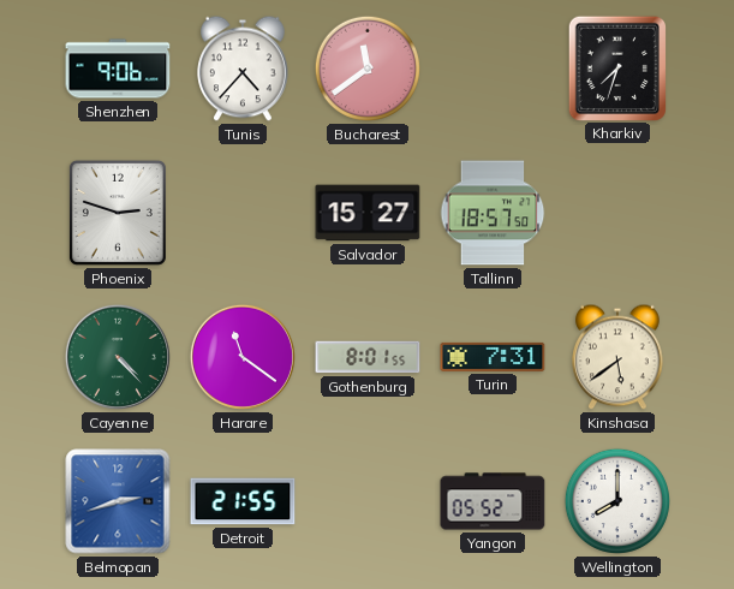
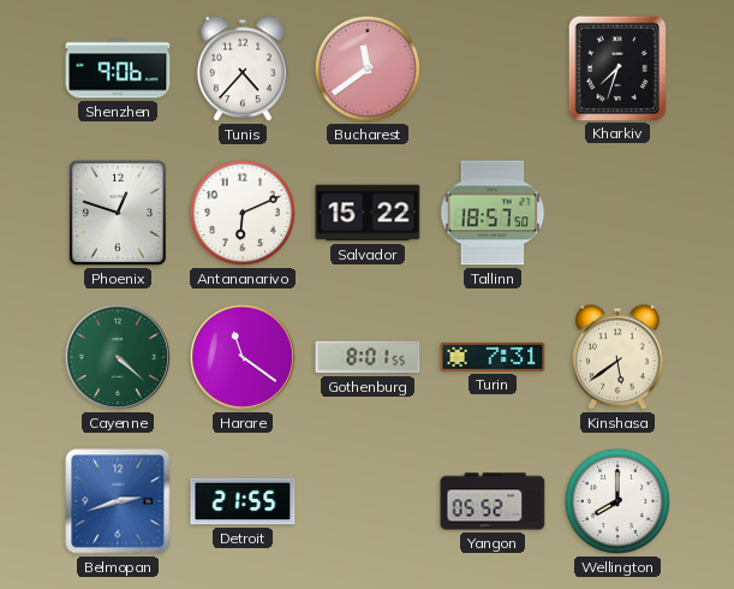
Phoenix: 2:48 -> 12:48
Antananarivo: none -> 6:11
Salvador: 15:27 -> 15:22
Cayenne: 4:23 -> 4:22
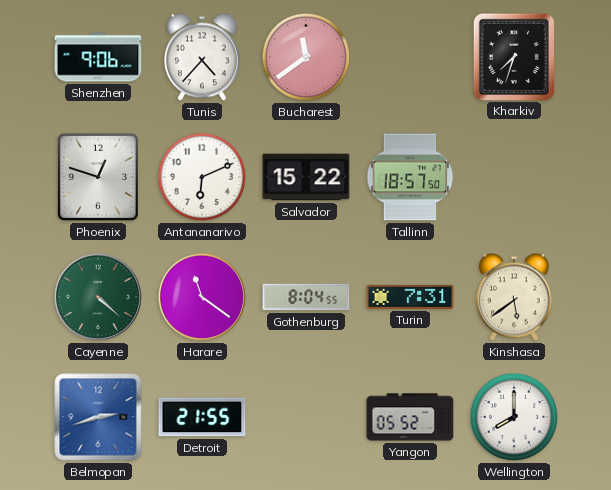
Gothenburg: 8:01 -> 8:04
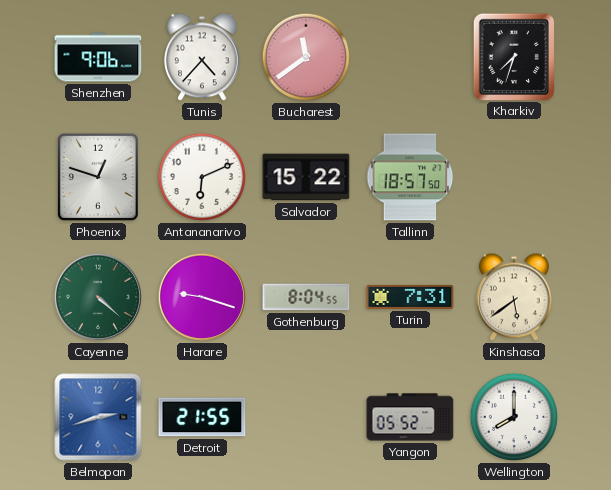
Harare: 11:21 -> 9:18
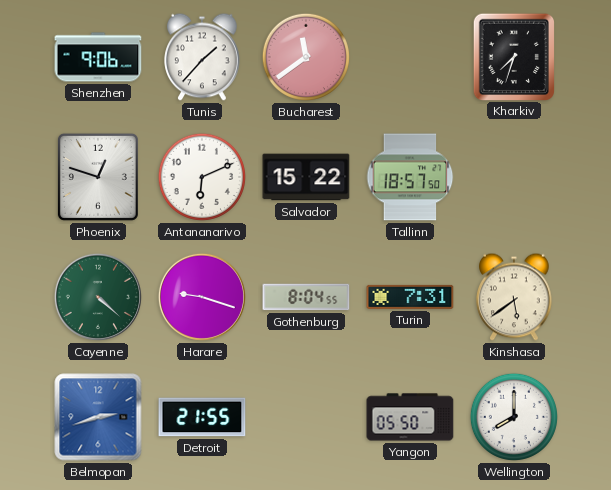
Tunis: 4:37 -> 1:37
Yangon: 05:52 -> 05:50
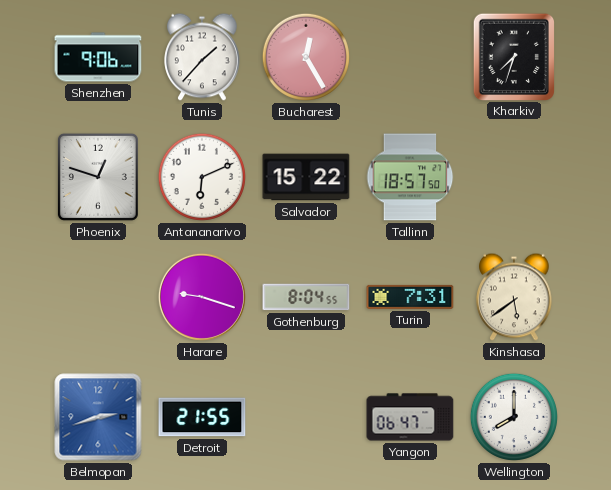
Bucharest: 11:39 -> 12:25
Cayenne: 4:22 -> none
Yangon: 05:50 -> 06:47
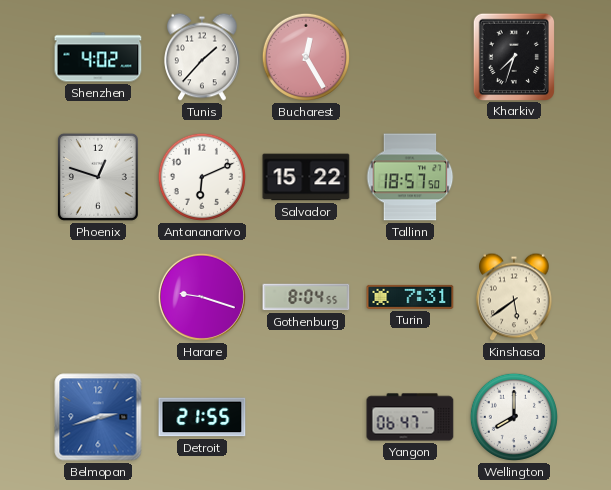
Shenzhen: 9:06 -> 4:02
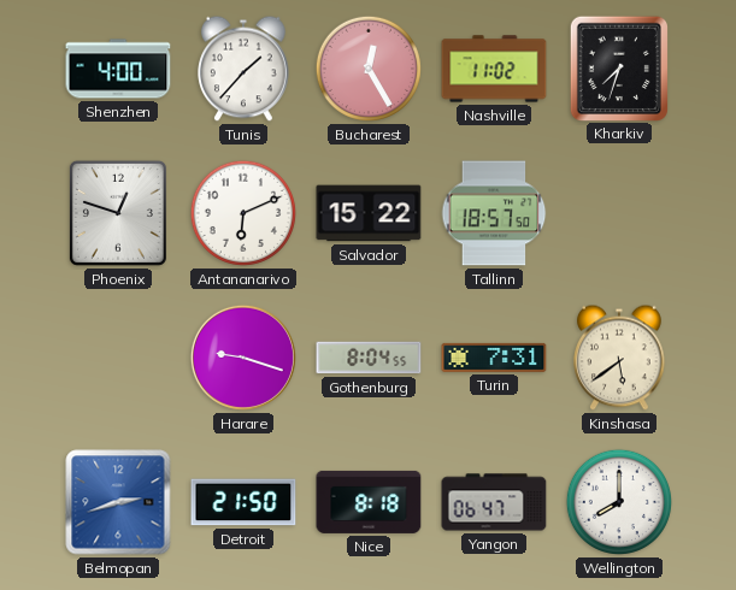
Shenzhen: 4:02 -> 4:00
Nashville: none -> 11:02
Detroit: 21:55 -> 21:50
Nice: none -> 8:18
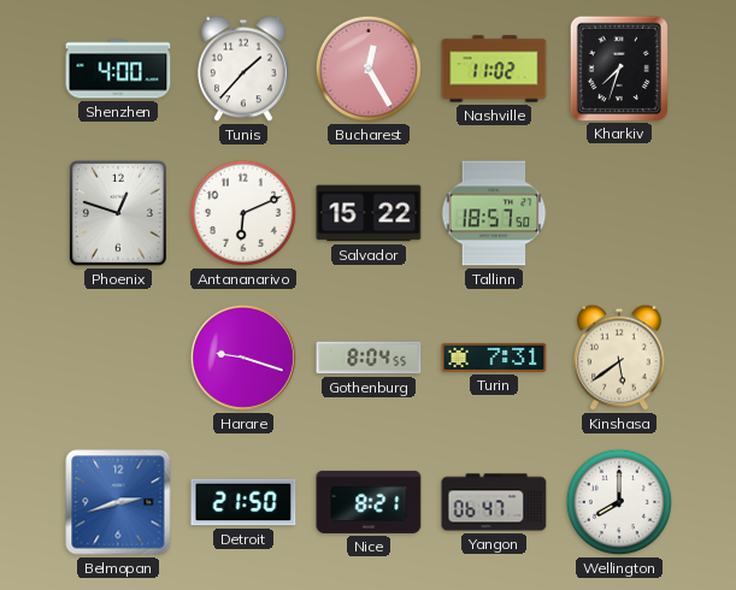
Nice: 8:18 -> 8:21
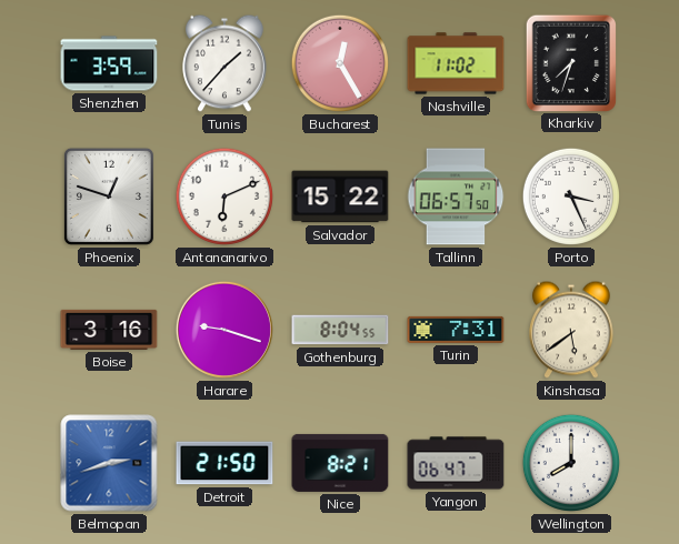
Shenzhen: 4:00 -> 3:59
Tallinn: 18:57 -> 06:57
Porto: none -> 3:26
Boise: none -> 3:16
